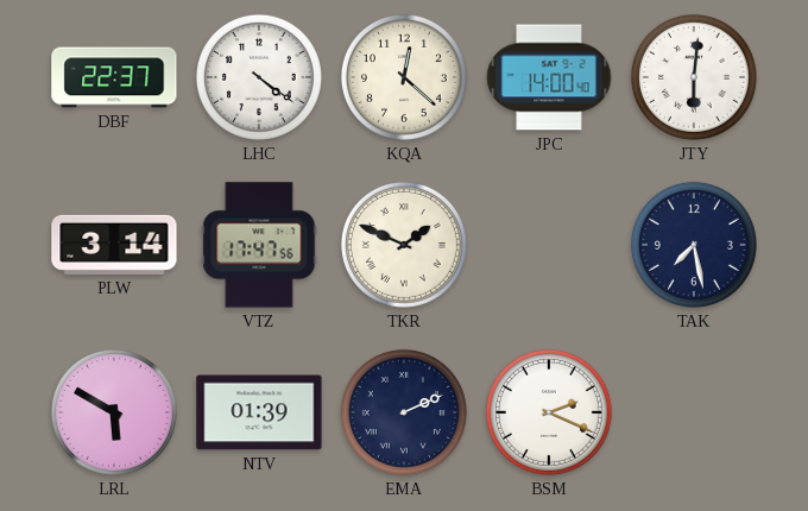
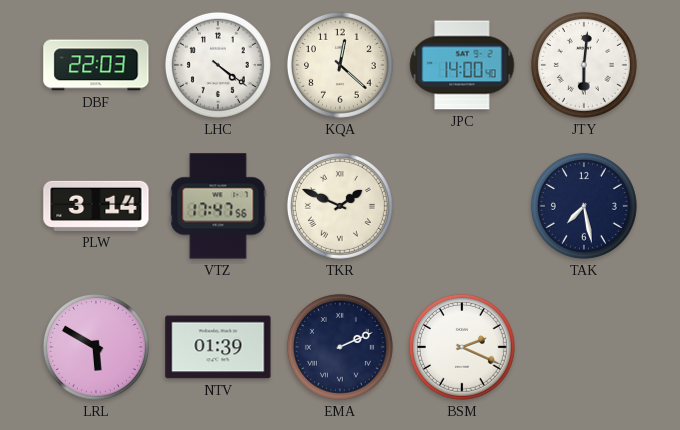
DBF: 22:37 -> 22:03
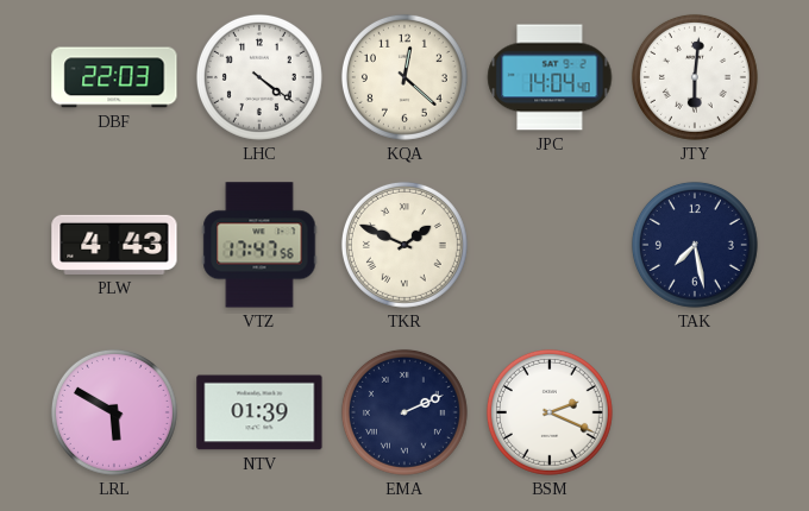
JPC: 14:00 -> 14:04
PLW: 3:14 -> 4:43
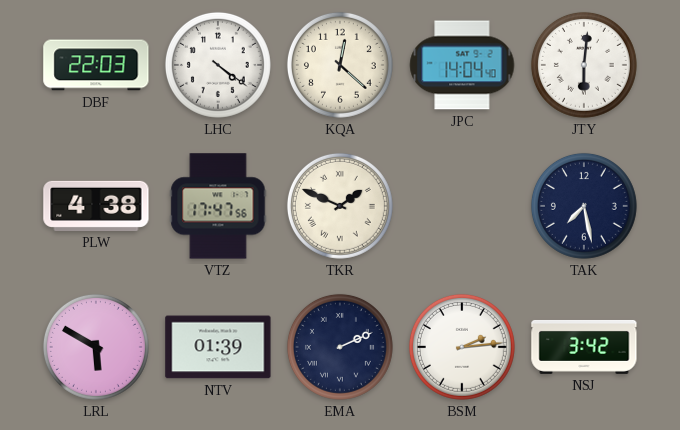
PLW: 4:43 -> 4:38
BSM: 2:19 -> 2:14
NSJ: none -> 3:42
